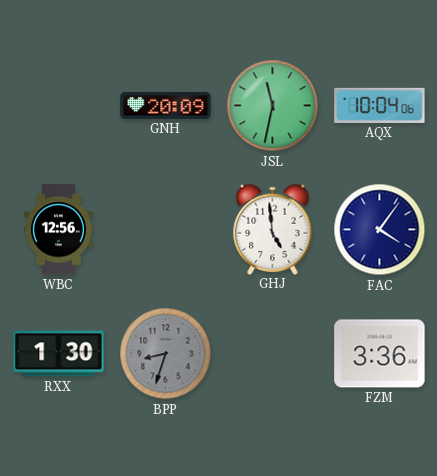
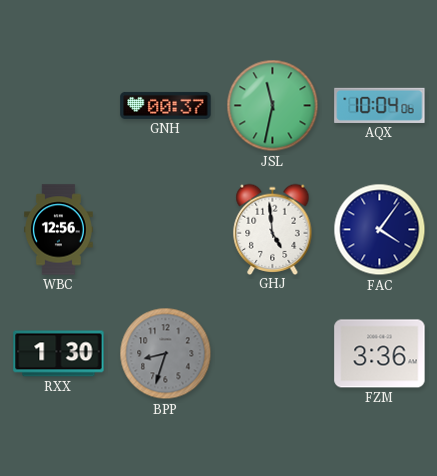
GNH: 20:09 -> 00:37
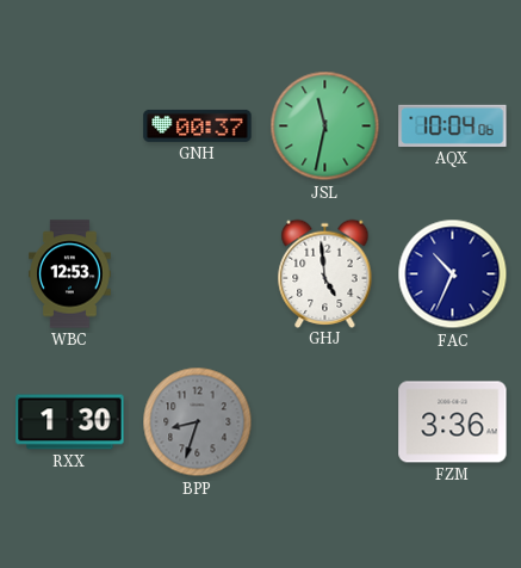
WBC: 12:56 -> 12:53
FAC: 4:06 -> 10:34
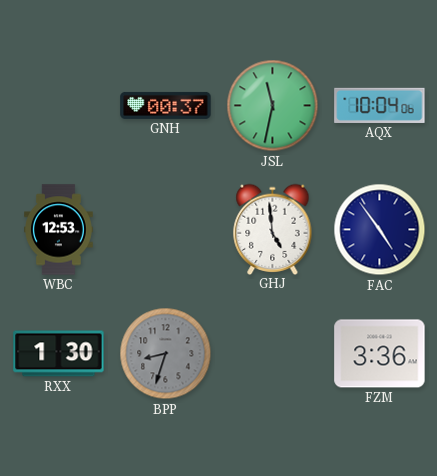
FAC: 10:34 -> 4:54
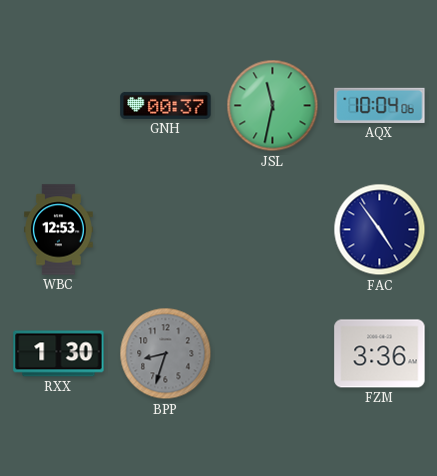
GHJ: 4:59 -> none
